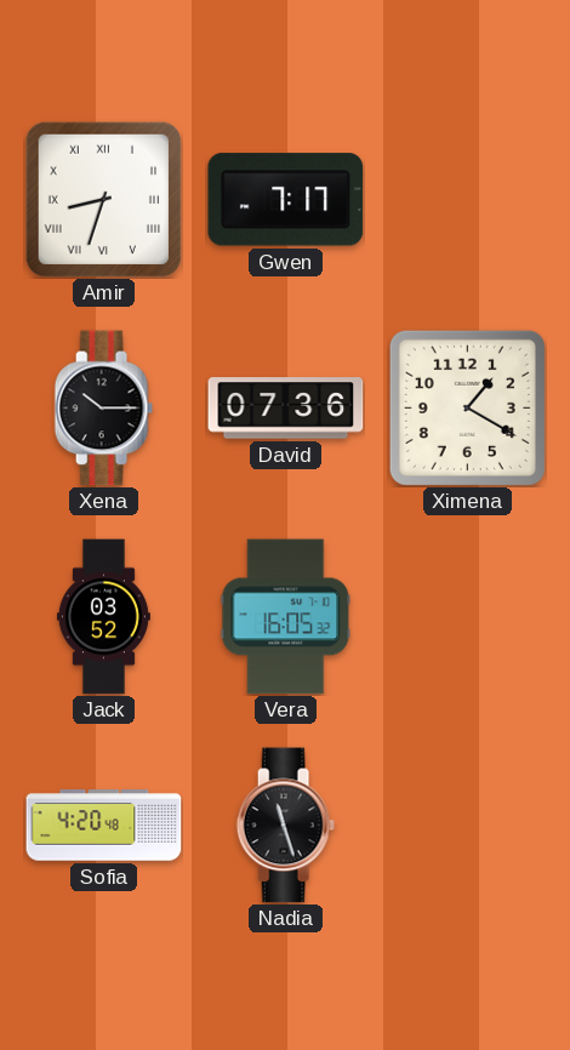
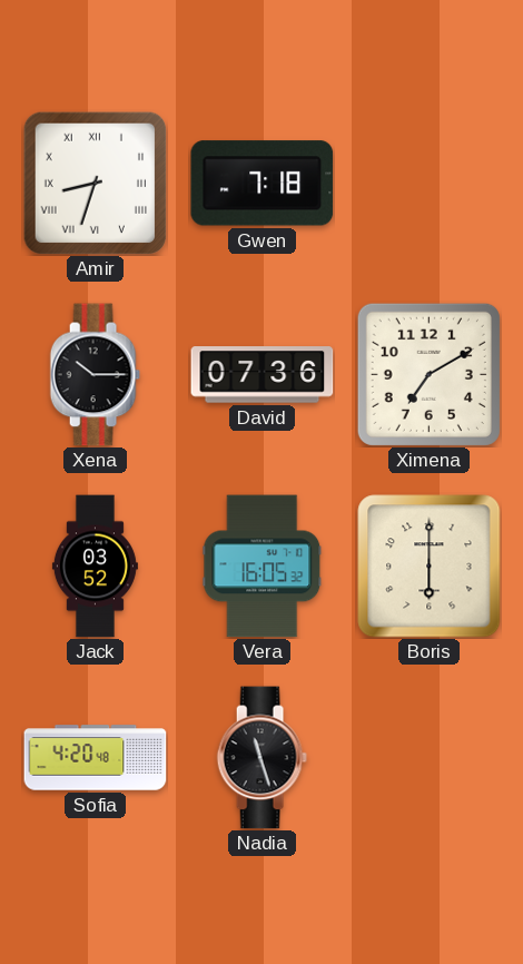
Gwen: 7:17 -> 7:18
Ximena: 1:20 -> 7:10
Boris: none -> 6:00
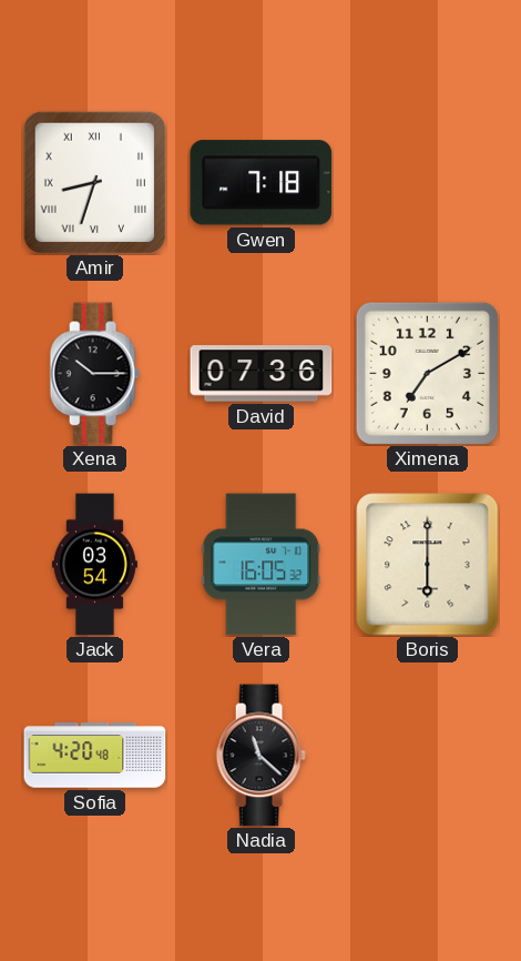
Jack: 03:52 -> 03:54
Nadia: 11:27 -> 11:22
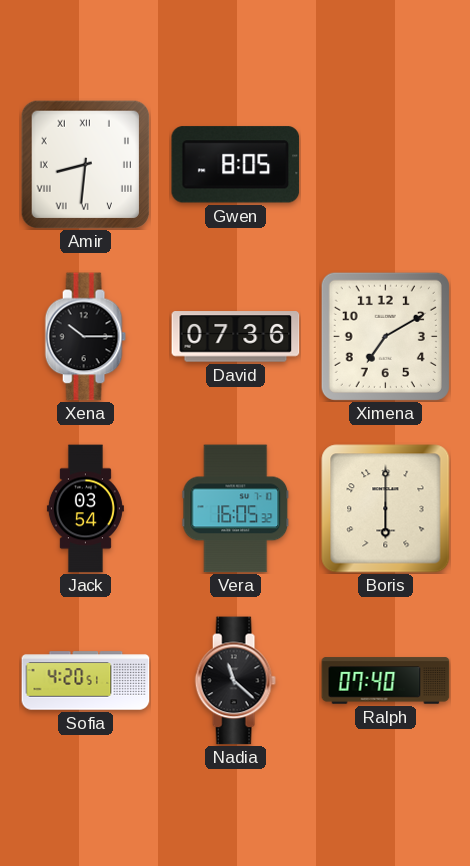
Amir: 8:33 -> 8:31
Gwen: 7:18 -> 8:05
Sofia: 4:20:48 -> 4:20:51
Ralph: none -> 07:40
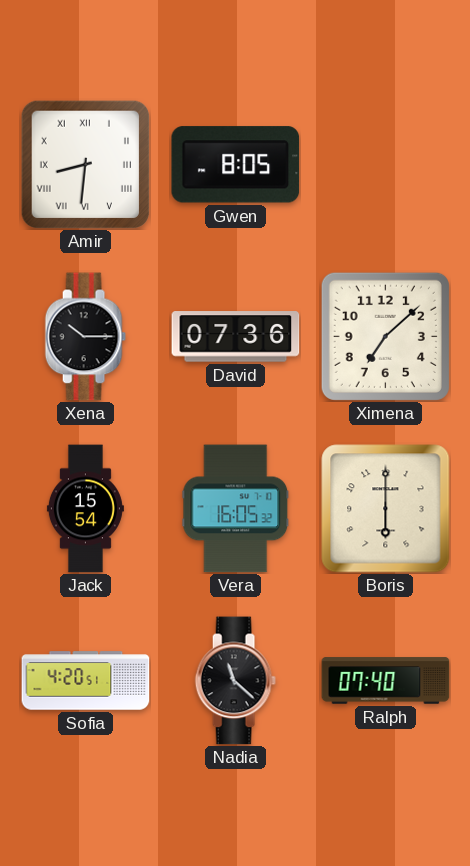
Ximena: 7:10 -> 7:08
Jack: 03:54 -> 15:54
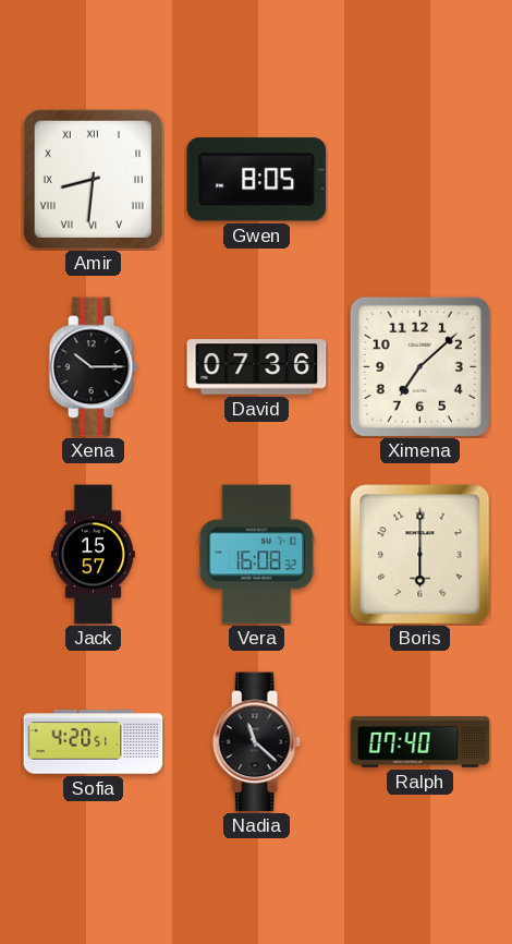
Jack: 15:54 -> 15:57
Vera: 16:05 -> 16:08
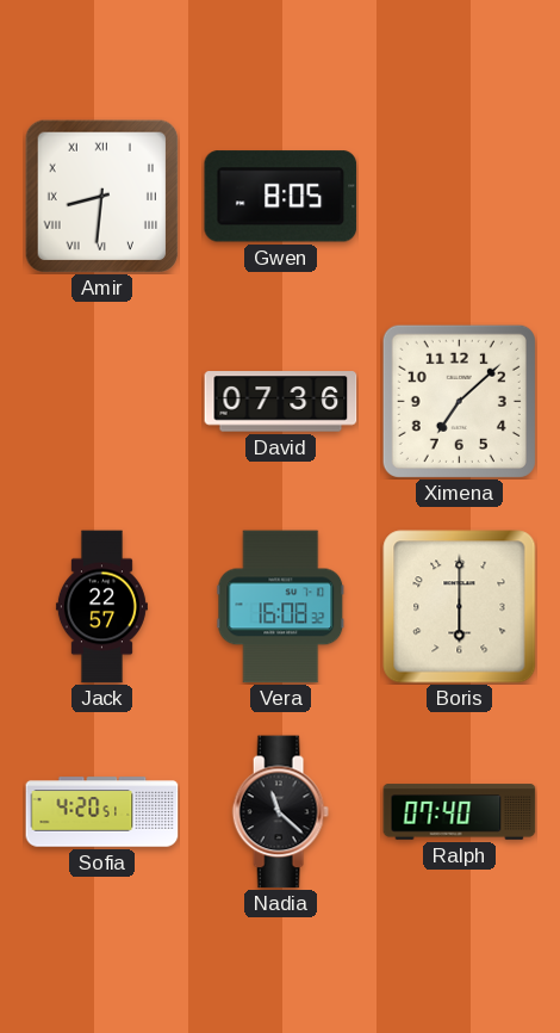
Xena: 10:15 -> none
Jack: 15:57 -> 22:57
